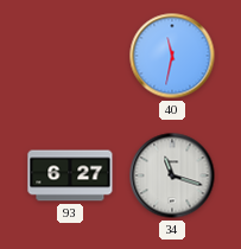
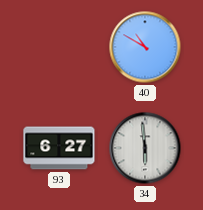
40: 11:32 -> 10:50
34: 11:18 -> 5:59
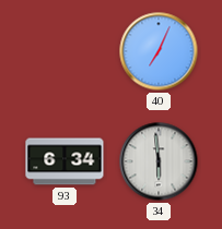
40: 10:50 -> 7:04
93: 6:27 -> 6:34
